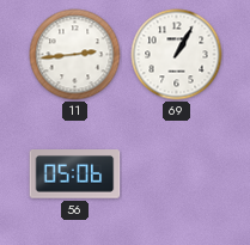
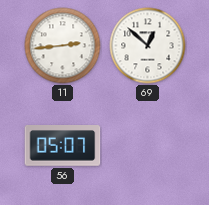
69: 1:05 -> 12:52
56: 05:06 -> 05:07
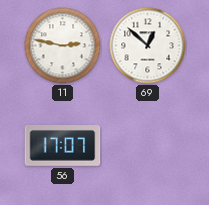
11: 2:44 -> 2:47
56: 05:07 -> 17:07
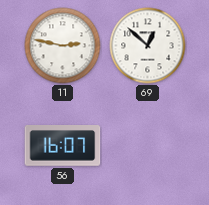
56: 17:07 -> 16:07
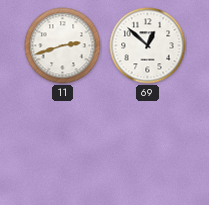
11: 2:47 -> 2:42
56: 16:07 -> none
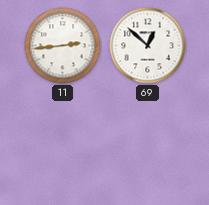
11: 2:42 -> 2:44
